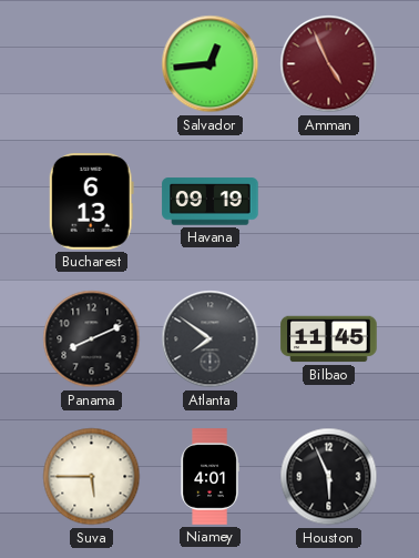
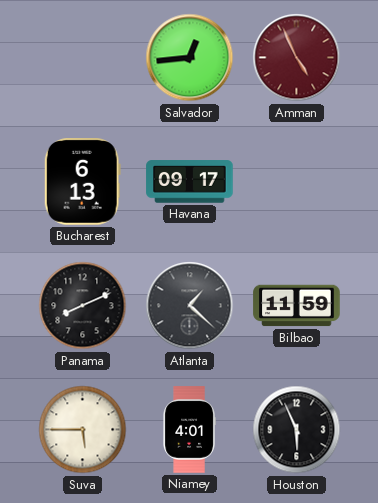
Havana: 09:19 -> 09:17
Atlanta: 7:51 -> 1:22
Bilbao: 11:45 -> 11:59
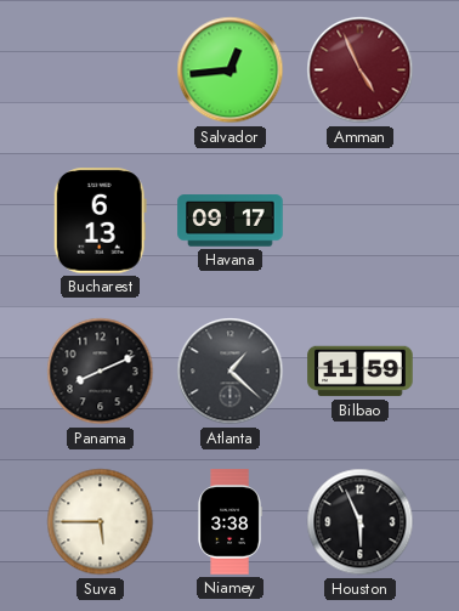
Niamey: 4:01 -> 3:38
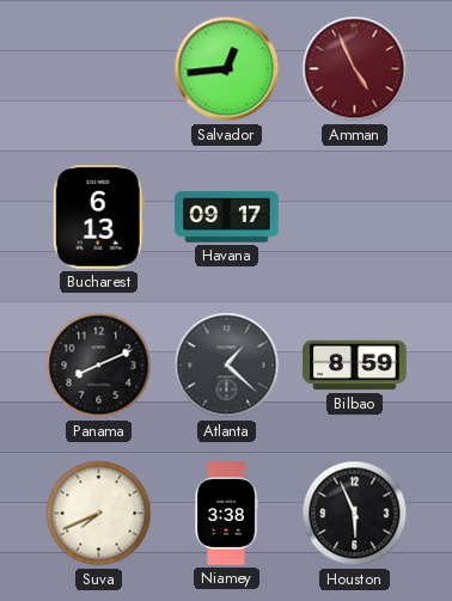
Bilbao: 11:59 -> 8:59
Suva: 5:45 -> 7:41
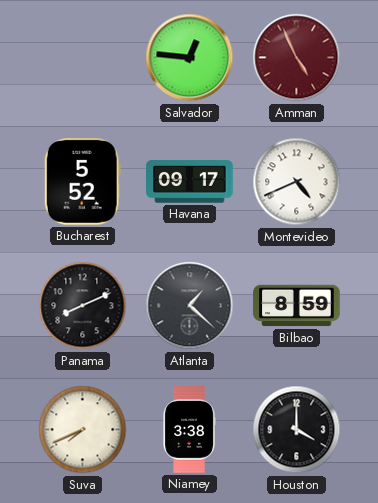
Salvador: 12:44 -> 12:46
Bucharest: 6:13 -> 5:52
Montevideo: none -> 4:41
Houston: 5:56 -> 4:00
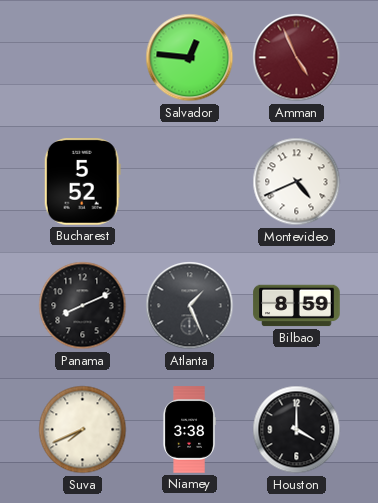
Havana: 09:17 -> none
Atlanta: 1:22 -> 1:26
